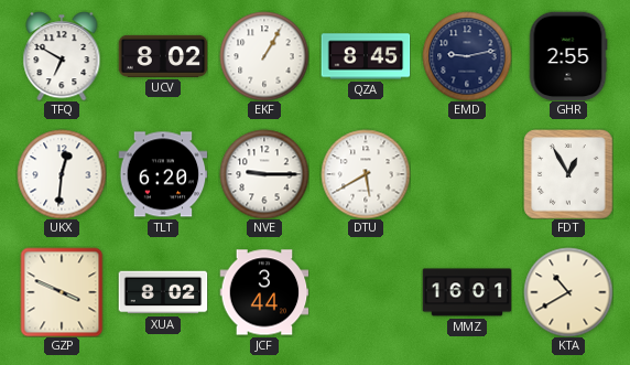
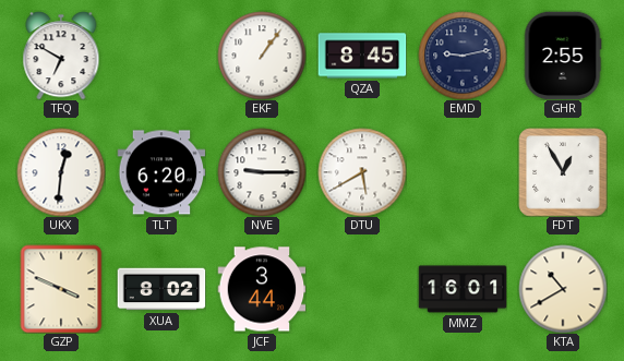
UCV: 8:02 -> none
EKF: 1:05 -> 1:06
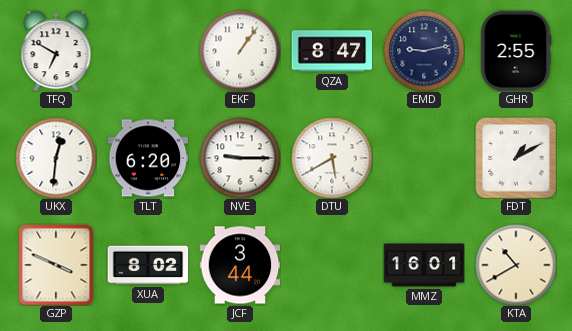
QZA: 8:45 -> 8:47
FDT: 12:55 -> 1:10
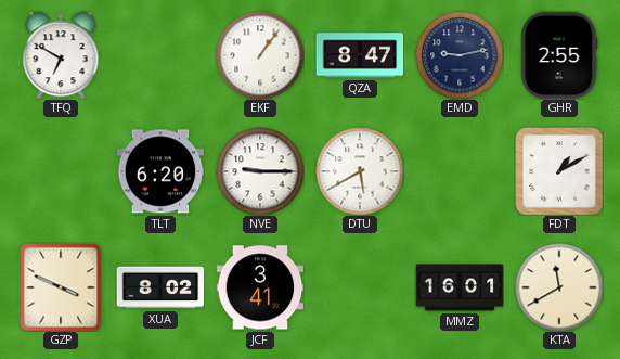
UKX: 12:31 -> none
JCF: 3:44 -> 3:41
KTA: 10:40 -> 11:40
